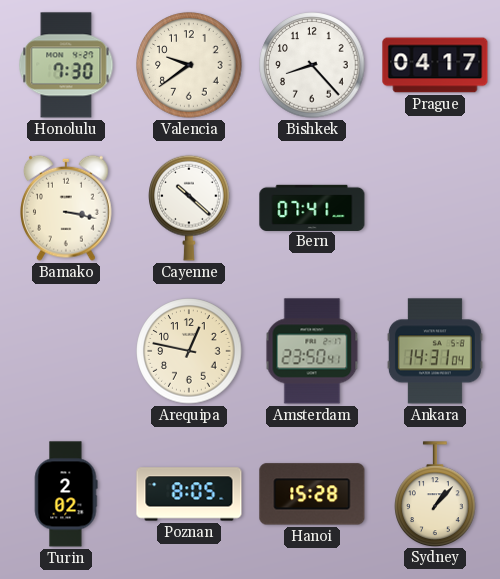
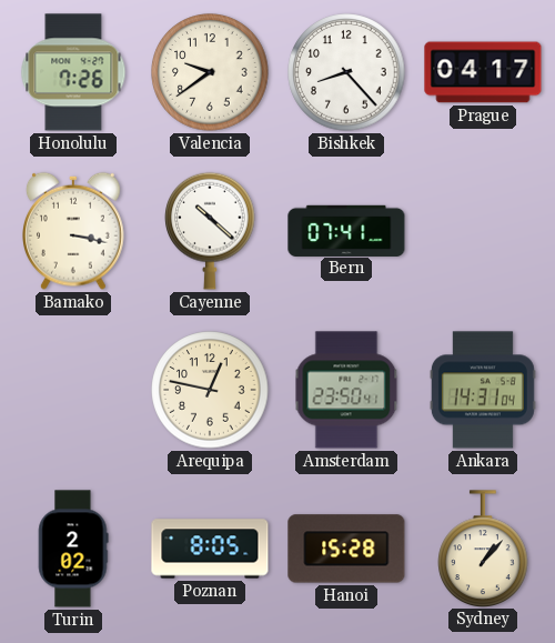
Honolulu: 7:30 -> 7:26
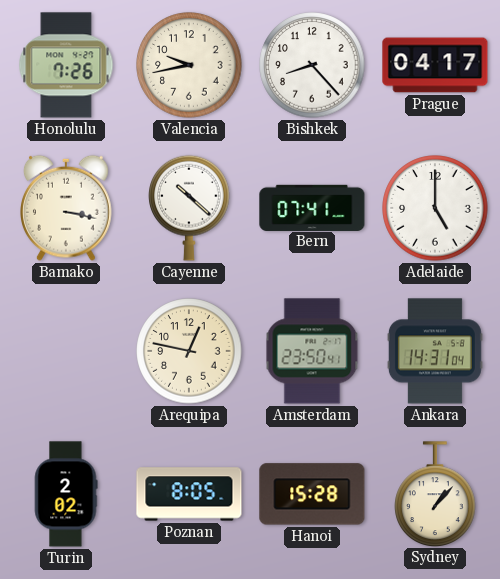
Valencia: 9:39 -> 9:43
Adelaide: none -> 5:00
